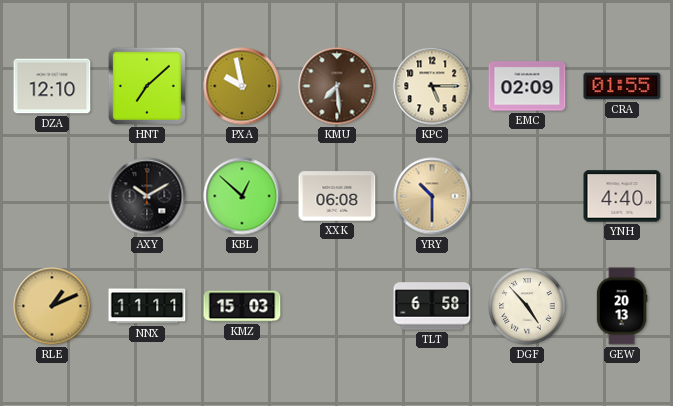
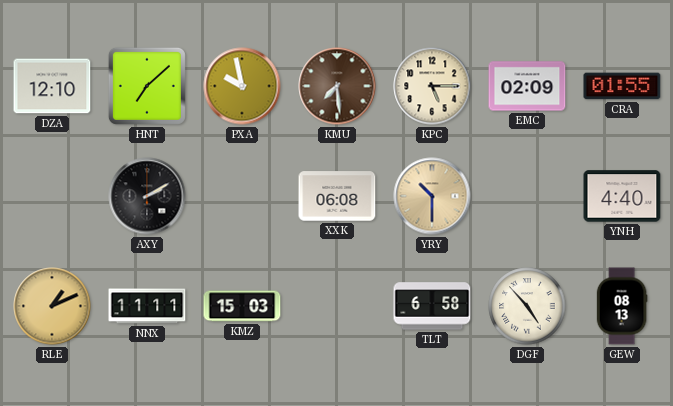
AXY: 10:10 -> 2:10
KBL: 12:52 -> none
GEW: 20:13 -> 08:13
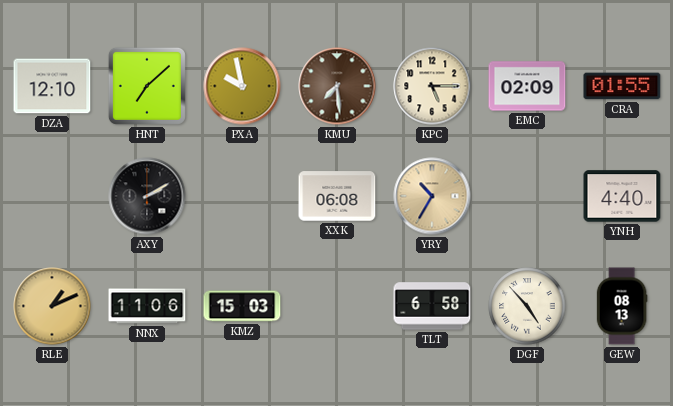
YRY: 10:30 -> 10:35
NNX: 11:11 -> 11:06
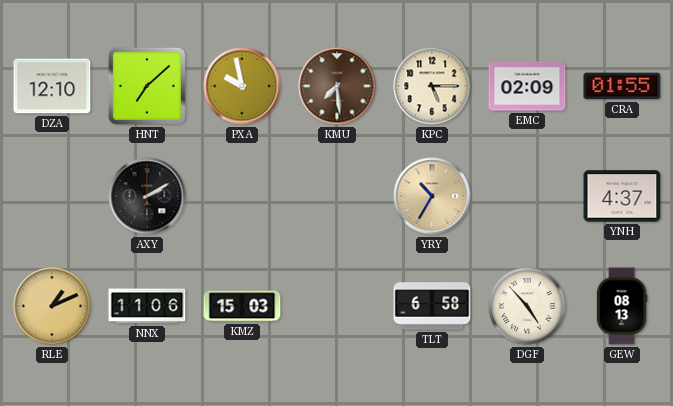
XXK: 06:08 -> none
YNH: 4:40 -> 4:37
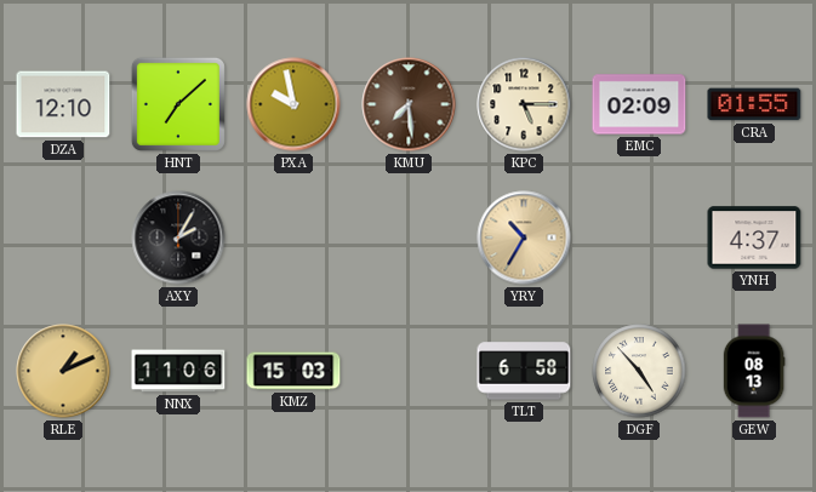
AXY: 2:10 -> 2:05
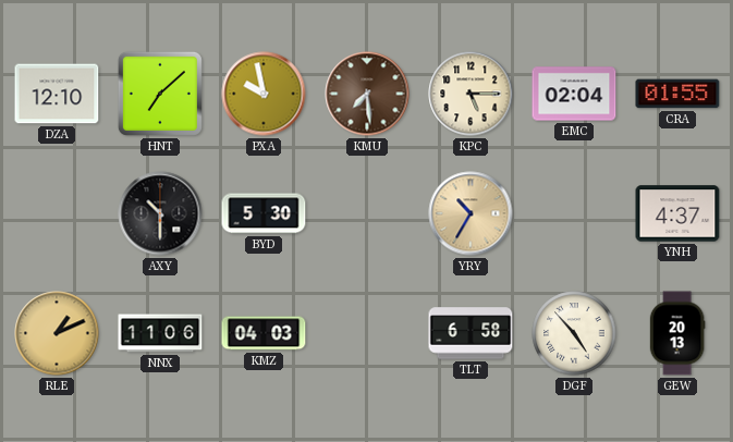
EMC: 02:09 -> 02:04
AXY: 2:05 -> 10:30
BYD: none -> 5:30
KMZ: 15:03 -> 04:03
GEW: 08:13 -> 20:13
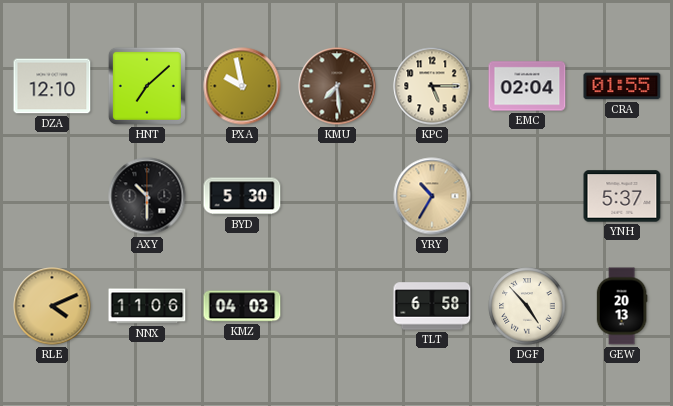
YNH: 4:37 -> 5:37
RLE: 1:11 -> 4:11
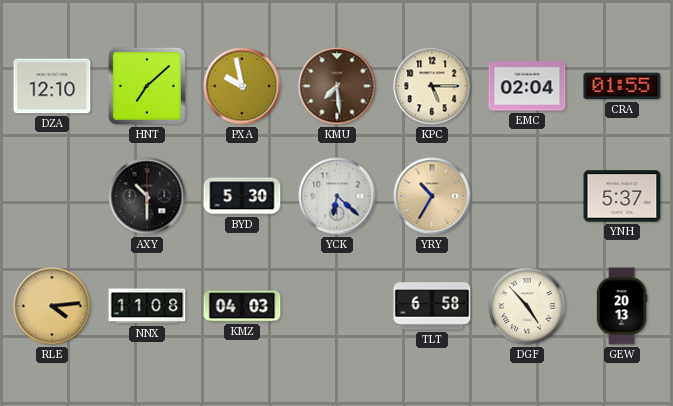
YCK: none -> 6:22
RLE: 4:11 -> 4:14
NNX: 11:06 -> 11:08
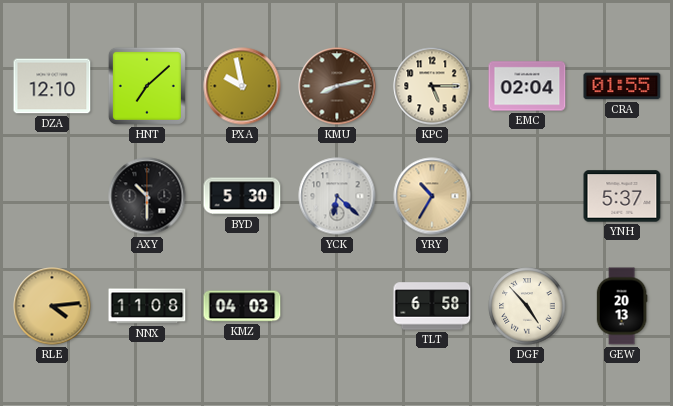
KMU: 7:29 -> 8:13
